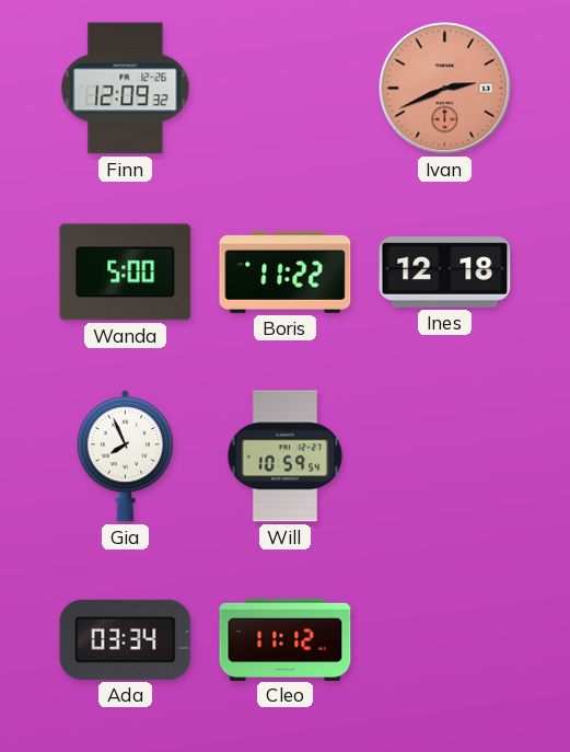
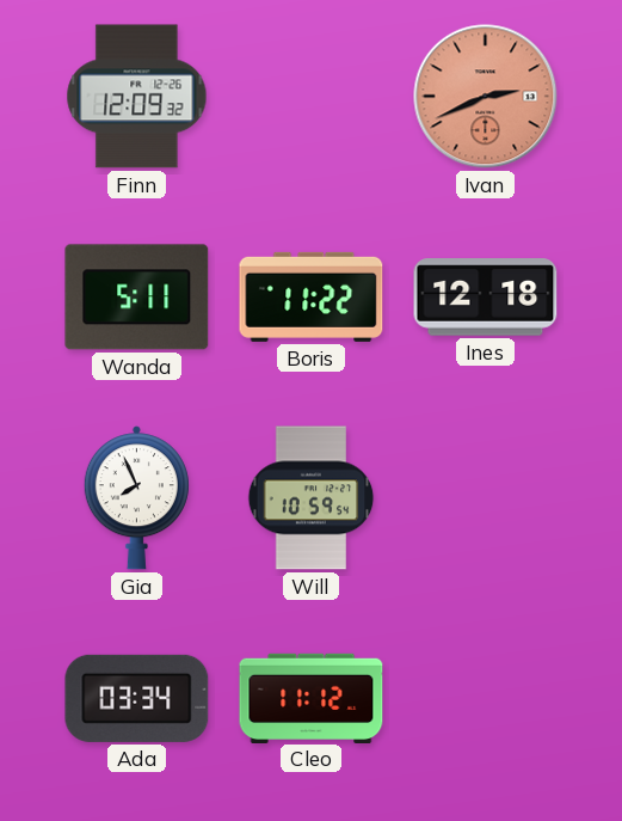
Wanda: 5:00 -> 5:11
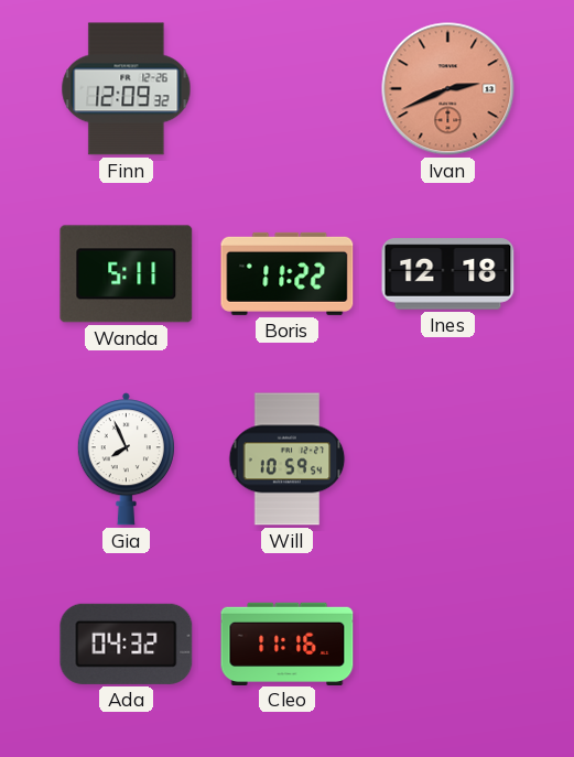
Ada: 03:34 -> 04:32
Cleo: 11:12 -> 11:16
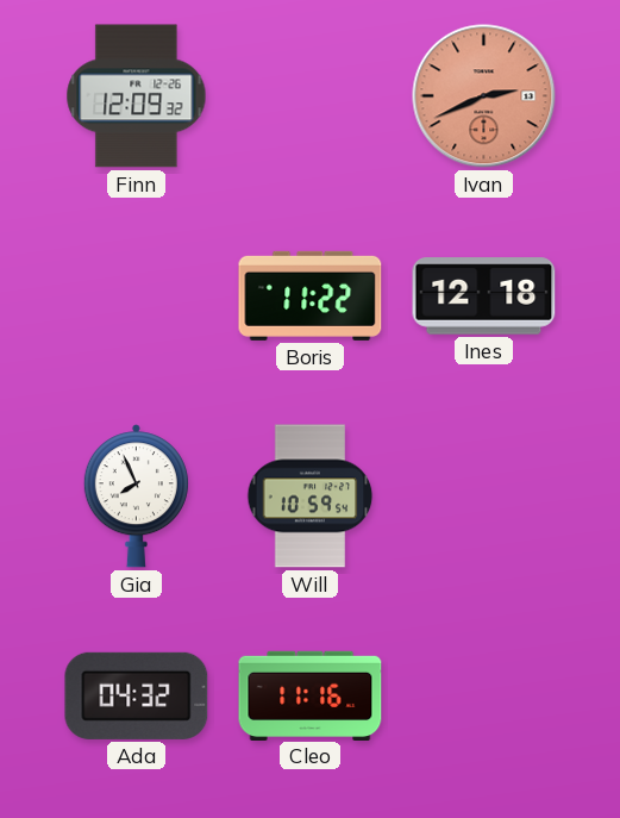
Wanda: 5:11 -> none
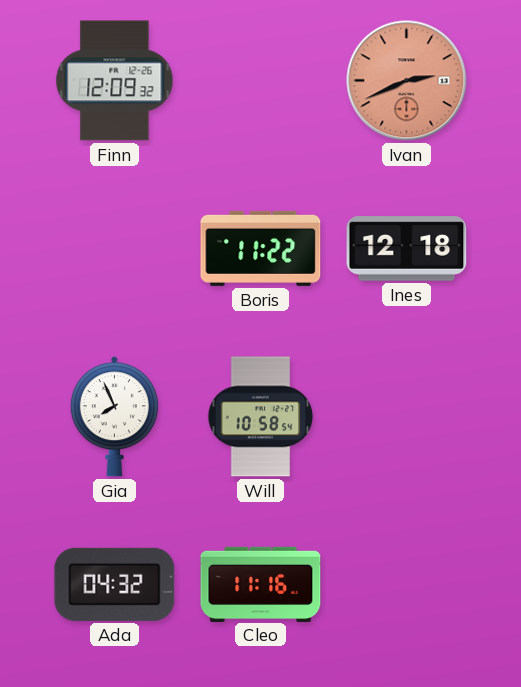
Will: 10:59 -> 10:58
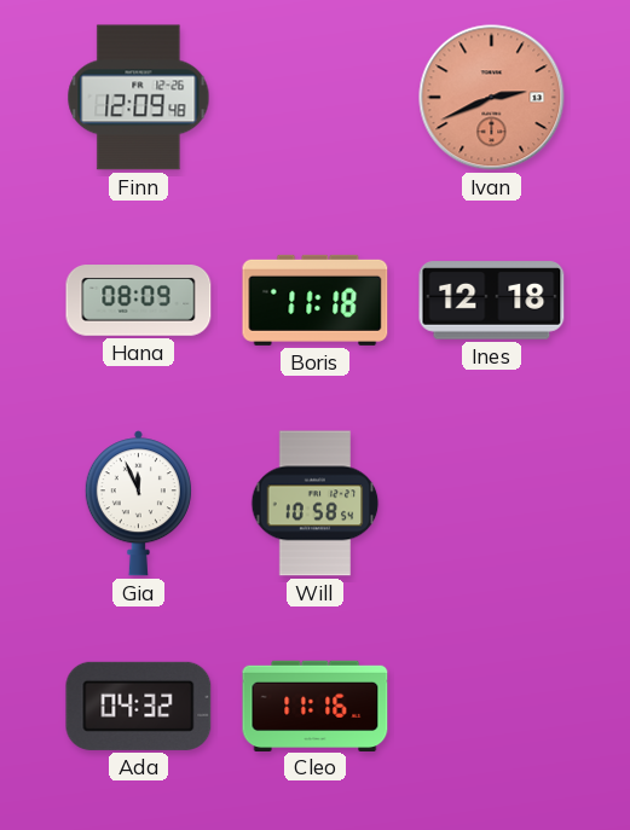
Finn: 12:09:32 -> 12:09:48
Hana: none -> 08:09
Boris: 11:22 -> 11:18
Gia: 7:56 -> 11:56
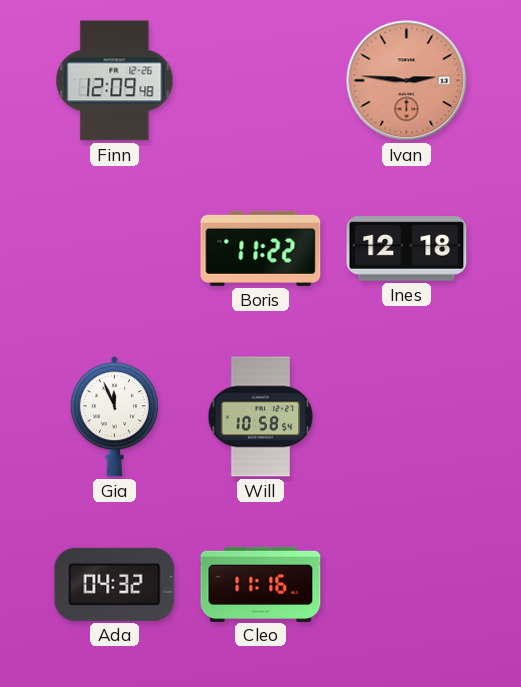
Ivan: 2:41 -> 2:46
Hana: 08:09 -> none
Boris: 11:18 -> 11:22
